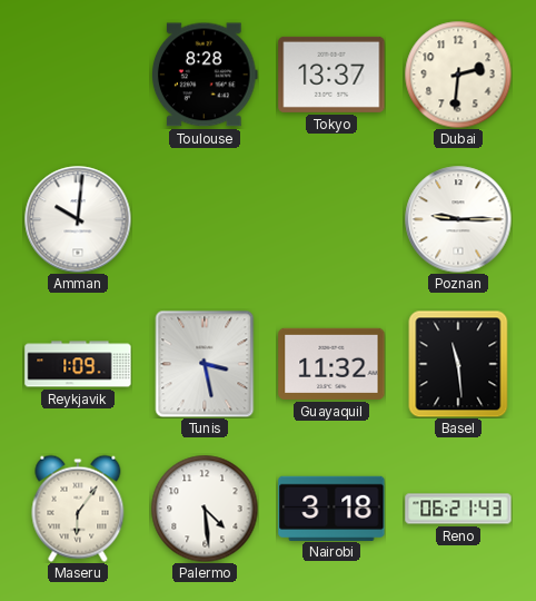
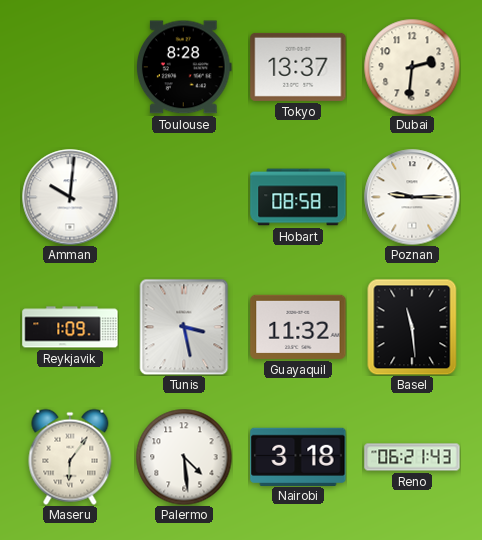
Hobart: none -> 08:58
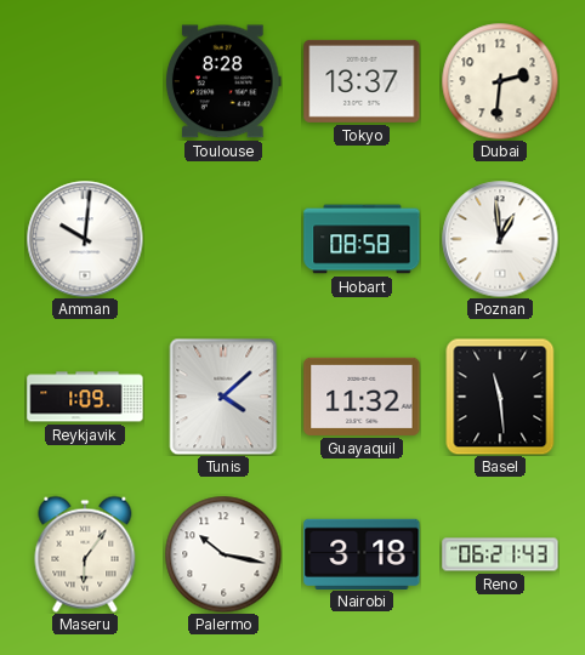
Poznan: 9:15 -> 12:59
Tunis: 3:28 -> 4:08
Palermo: 4:29 -> 10:17
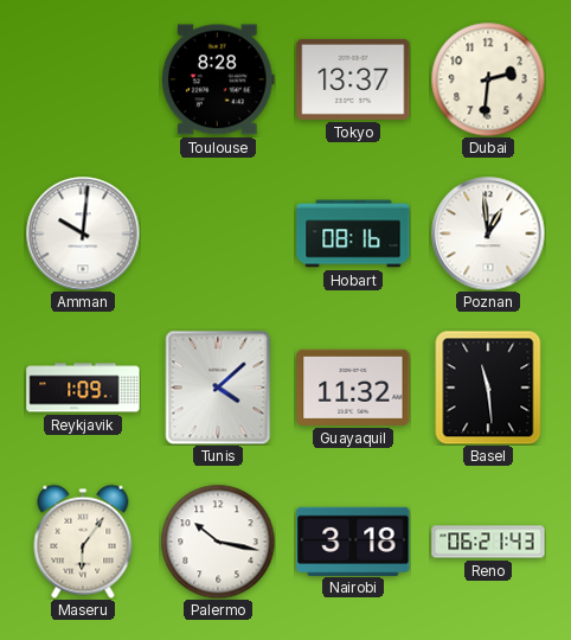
Hobart: 08:58 -> 08:16
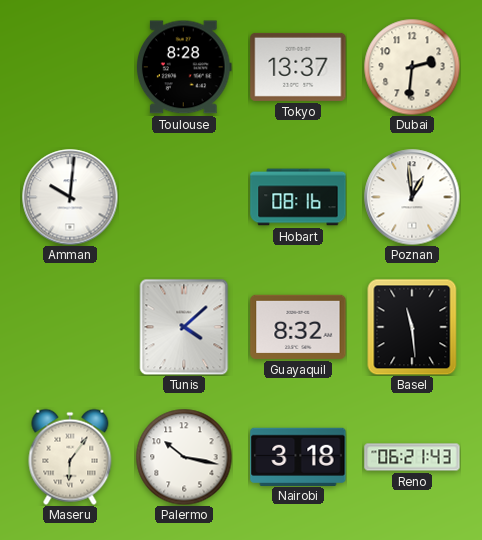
Reykjavik: 1:09 -> none
Guayaquil: 11:32 -> 8:32
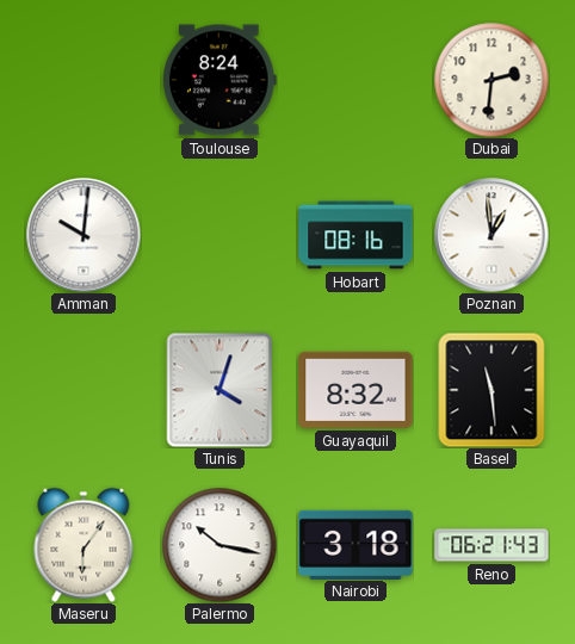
Toulouse: 8:28 -> 8:24
Tokyo: 13:37 -> none
Tunis: 4:08 -> 4:03
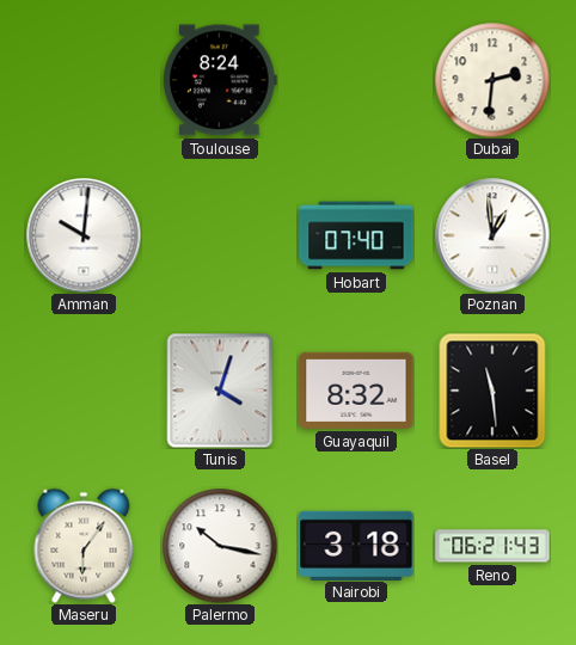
Hobart: 08:16 -> 07:40
